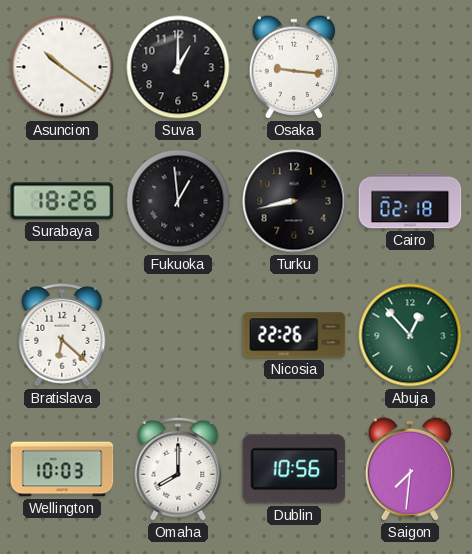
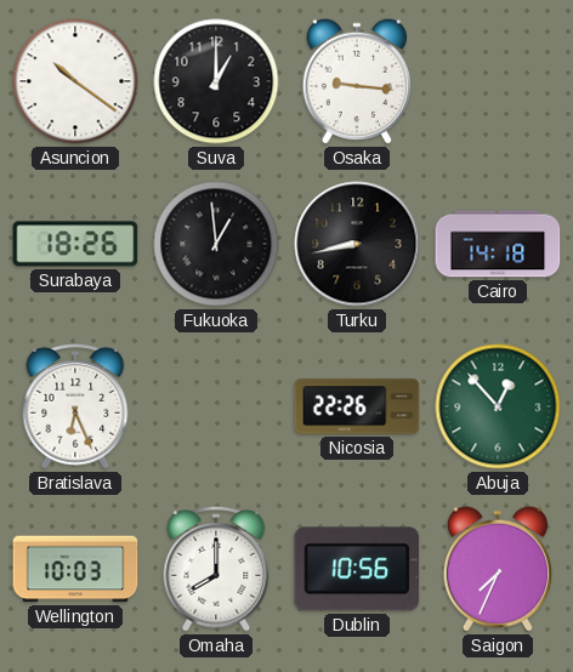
Cairo: 02:18 -> 14:18
Bratislava: 6:22 -> 6:26
Saigon: 7:31 -> 7:34
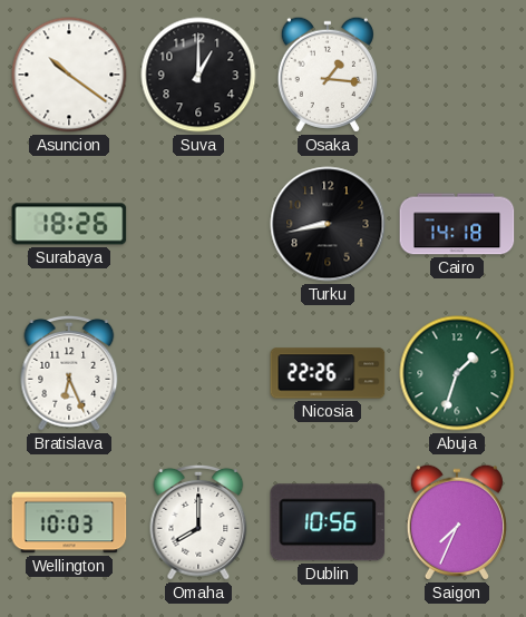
Osaka: 9:16 -> 1:16
Fukuoka: 12:59 -> none
Abuja: 12:53 -> 1:33
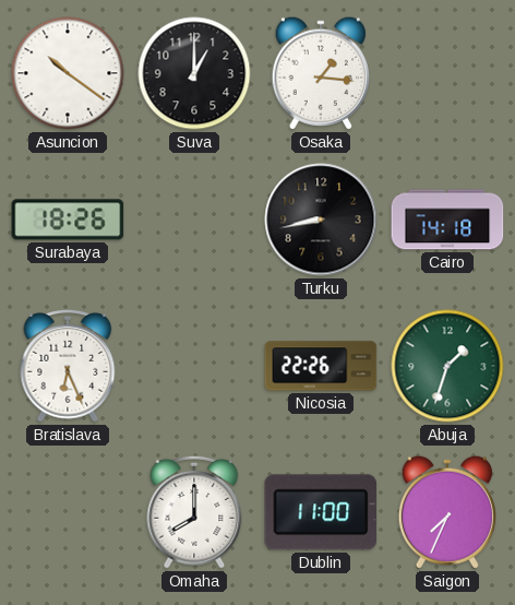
Wellington: 10:03 -> none
Dublin: 10:56 -> 11:00
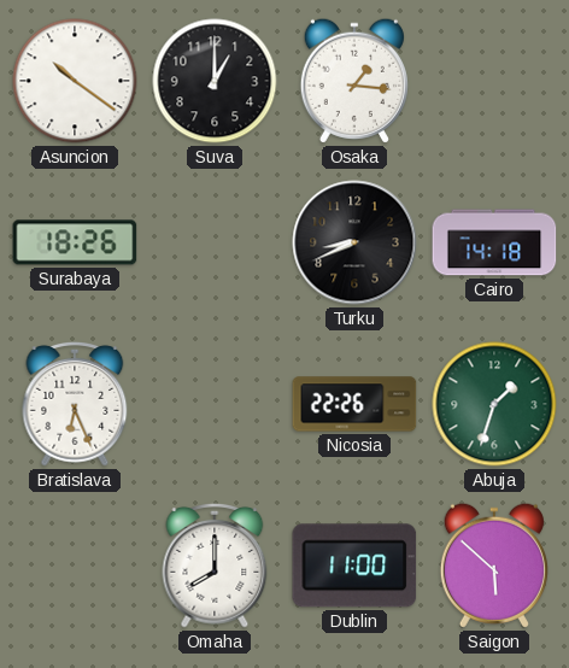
Turku: 8:43 -> 8:41
Saigon: 7:34 -> 5:52
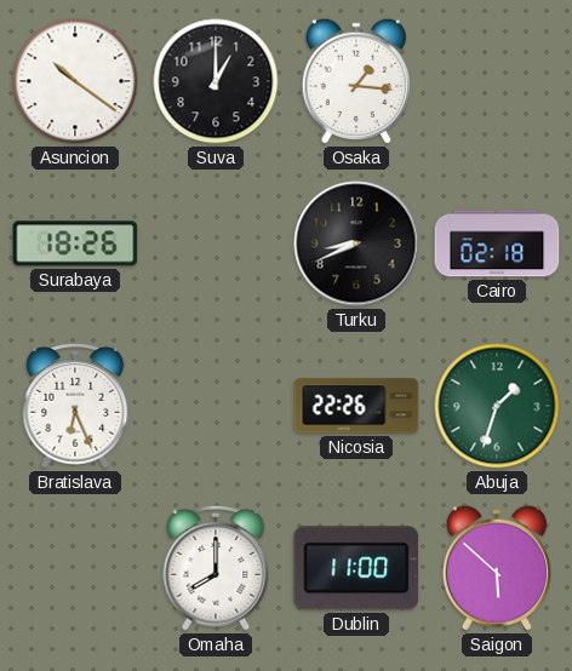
Cairo: 14:18 -> 02:18
